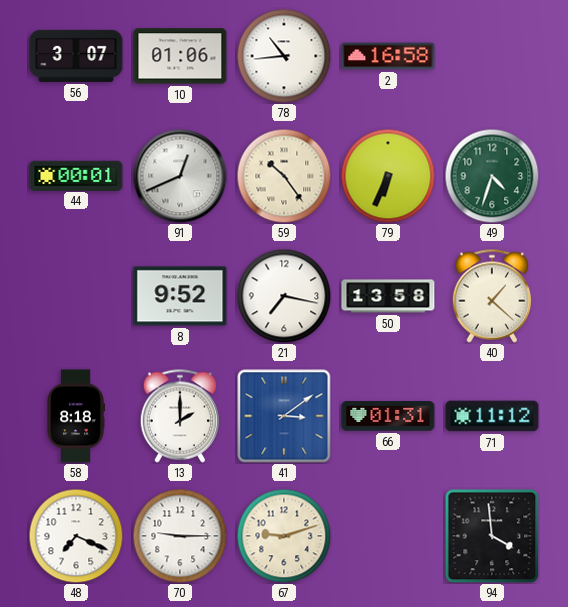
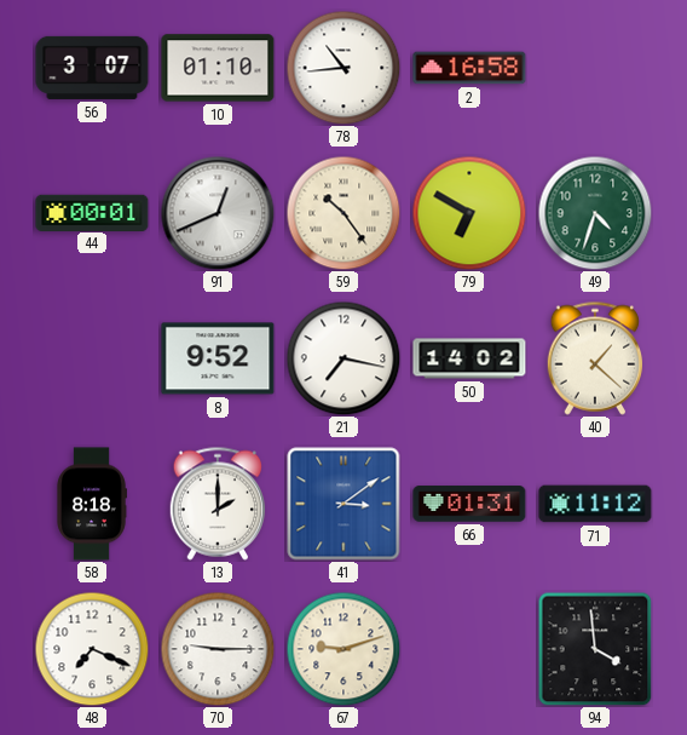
10: 01:06 -> 01:10
79: 6:34 -> 6:50
50: 13:58 -> 14:02
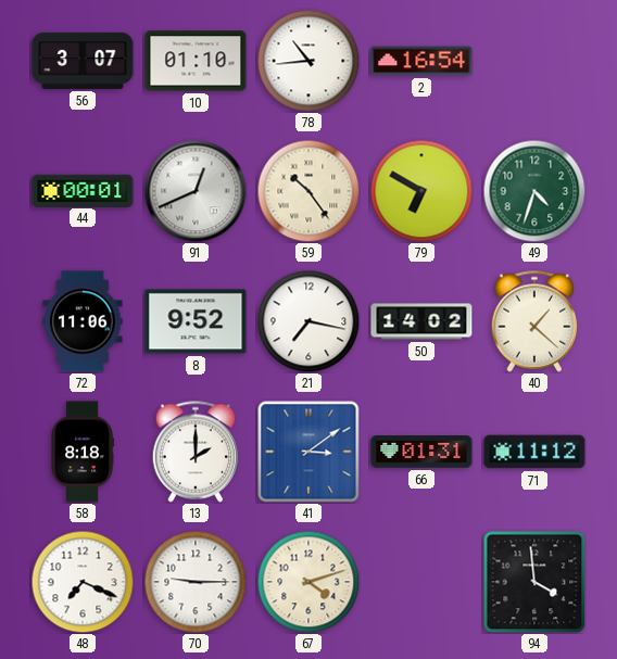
2: 16:58 -> 16:54
72: none -> 11:06
67: 9:12 -> 4:12
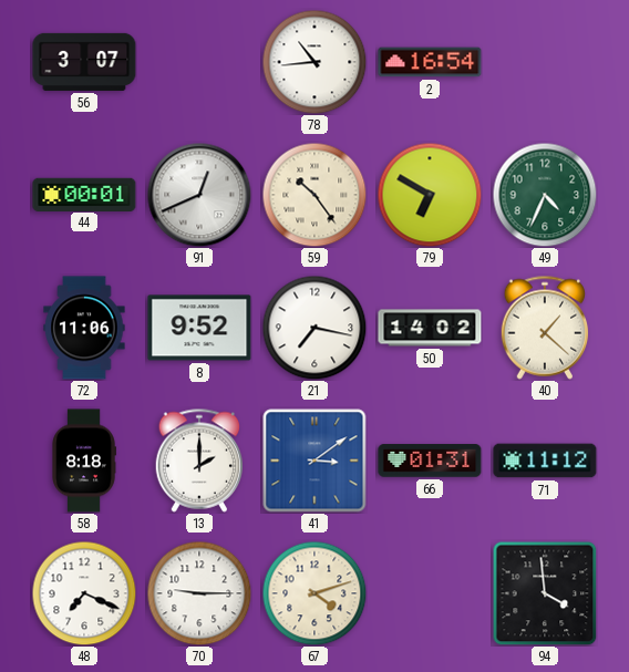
10: 01:10 -> none
49: 4:33 -> 4:34
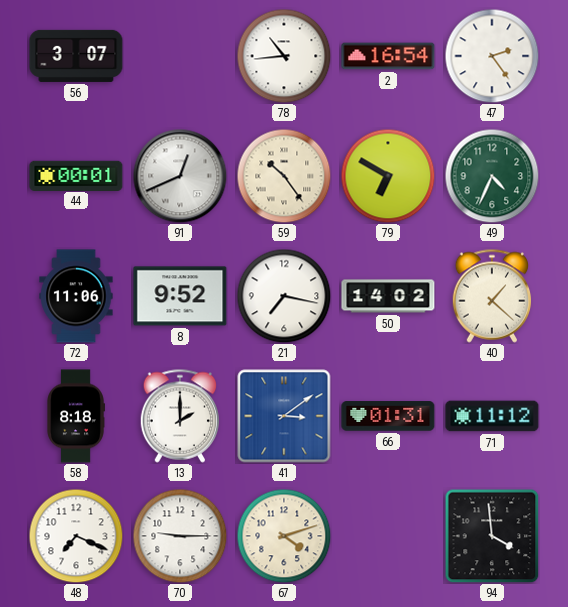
47: none -> 2:24
